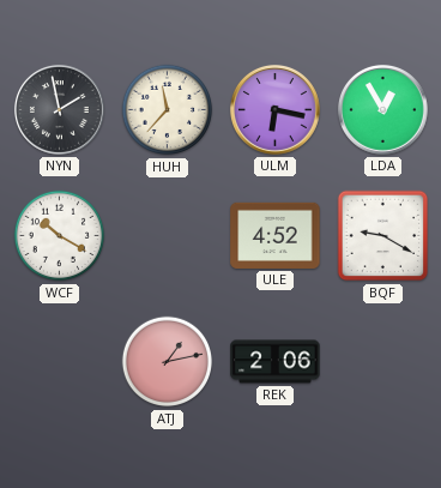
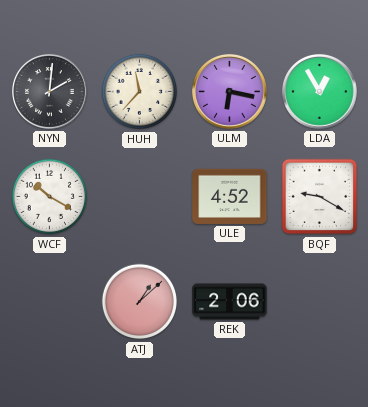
NYN: 1:58 -> 2:01
ATJ: 1:13 -> 1:08
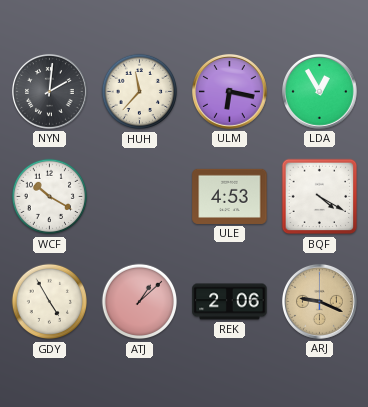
ULE: 4:52 -> 4:53
BQF: 9:20 -> 4:20
GDY: none -> 4:55
ARJ: none -> 9:19
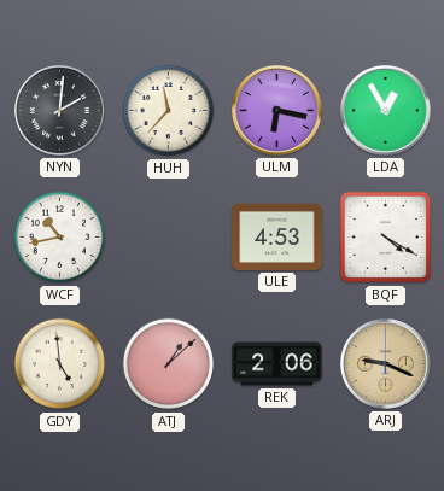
WCF: 10:20 -> 10:43
GDY: 4:55 -> 4:59
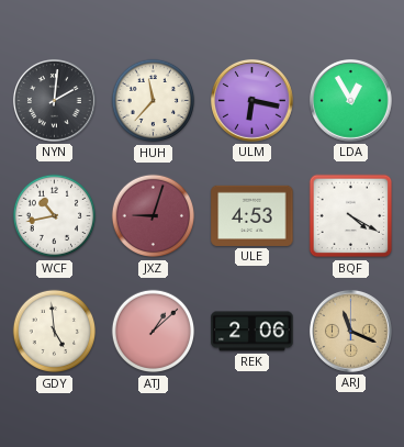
JXZ: none -> 9:03
ARJ: 9:19 -> 11:19
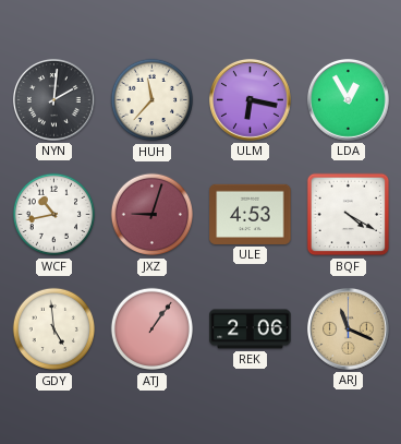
ATJ: 1:08 -> 1:06
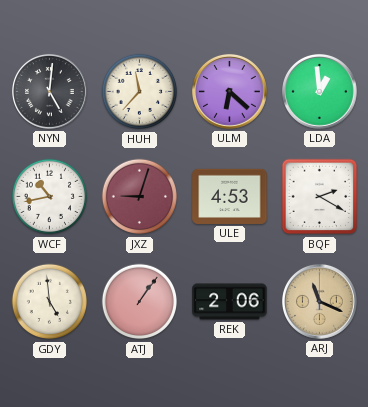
NYN: 2:01 -> 5:01
ULM: 6:17 -> 6:22
LDA: 12:55 -> 12:59
BQF: 4:20 -> 2:20
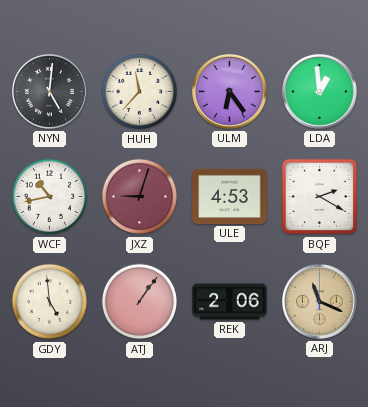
ULM: 6:22 -> 6:24
